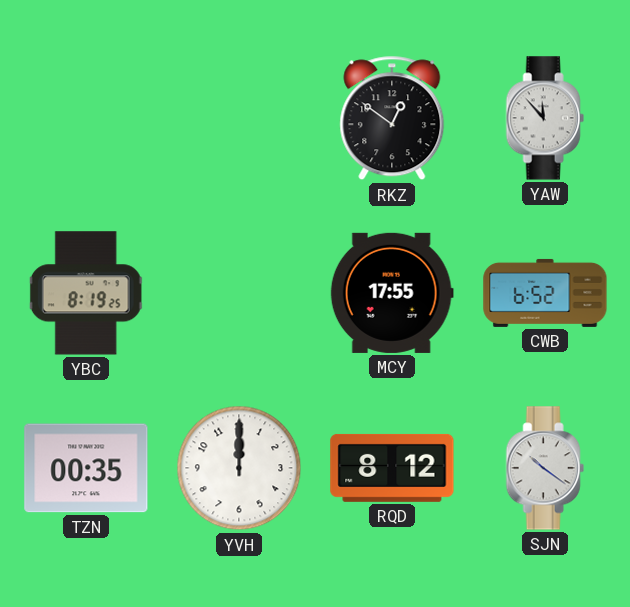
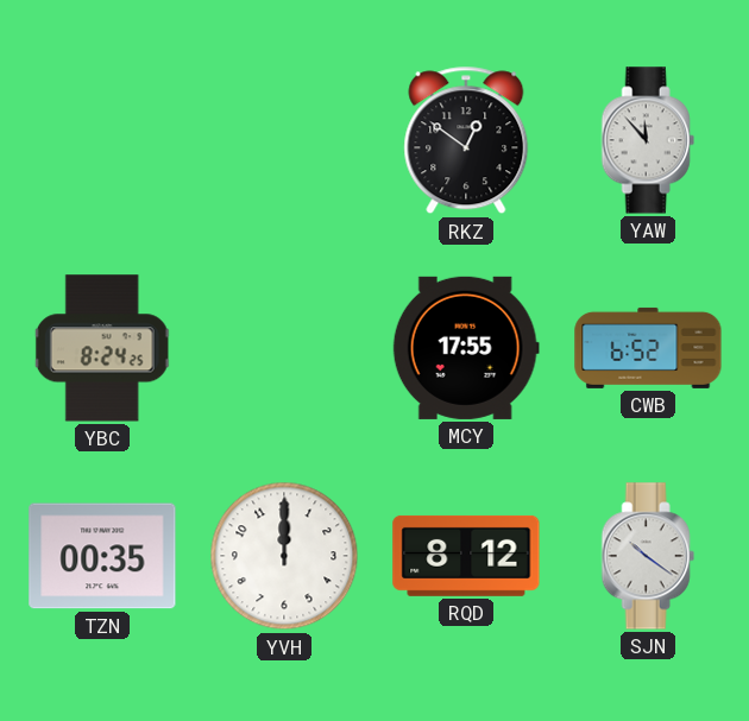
YBC: 8:19 -> 8:24
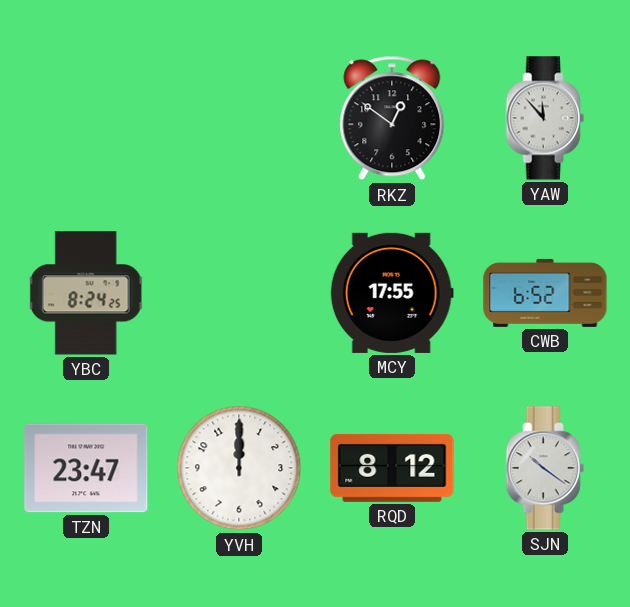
TZN: 00:35 -> 23:47
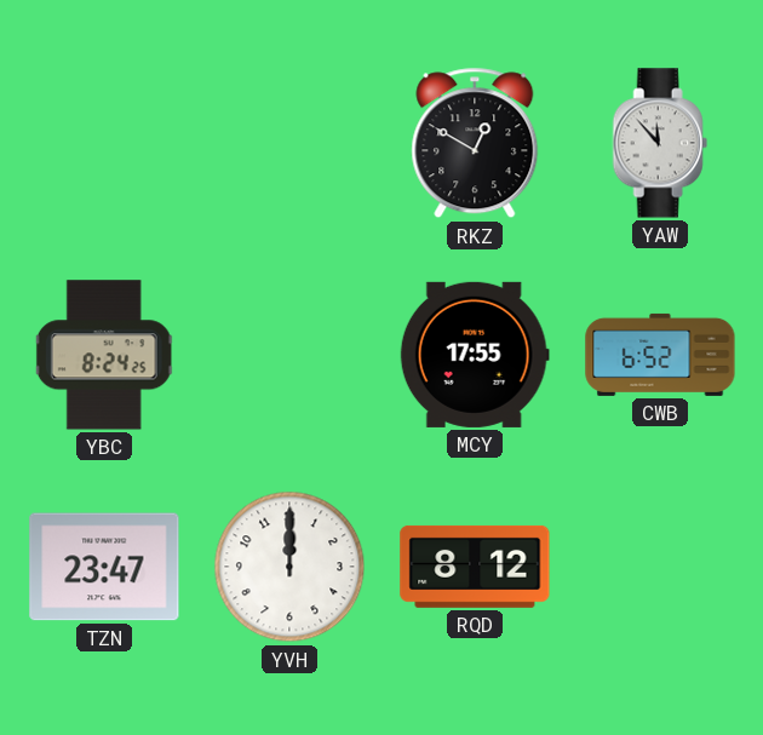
RKZ: 12:51 -> 12:50
SJN: 10:21 -> none
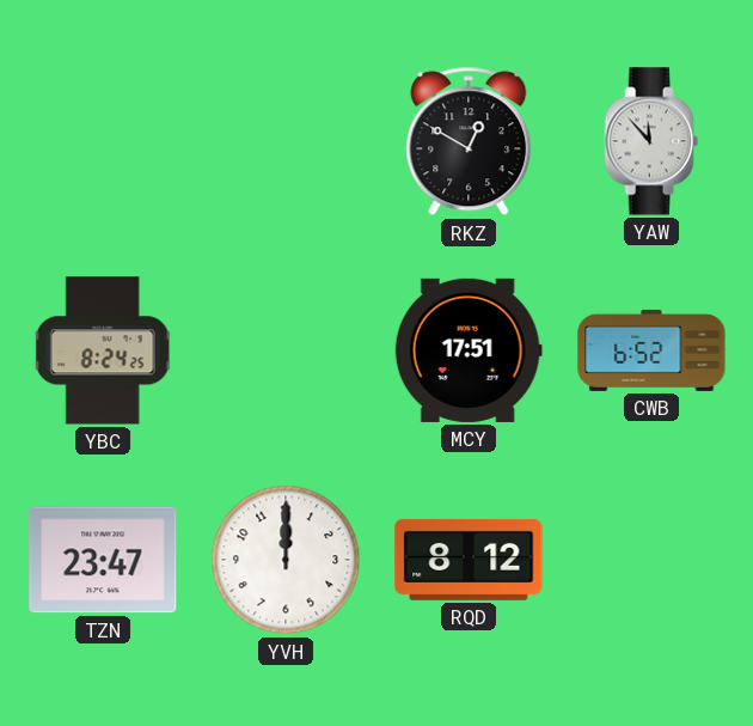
MCY: 17:55 -> 17:51
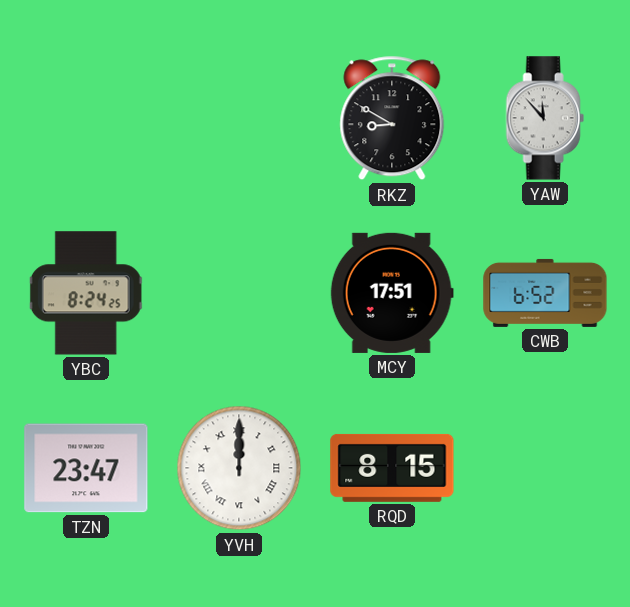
RKZ: 12:50 -> 8:50
YVH numerals: Arabic -> Roman
RQD: 8:12 -> 8:15
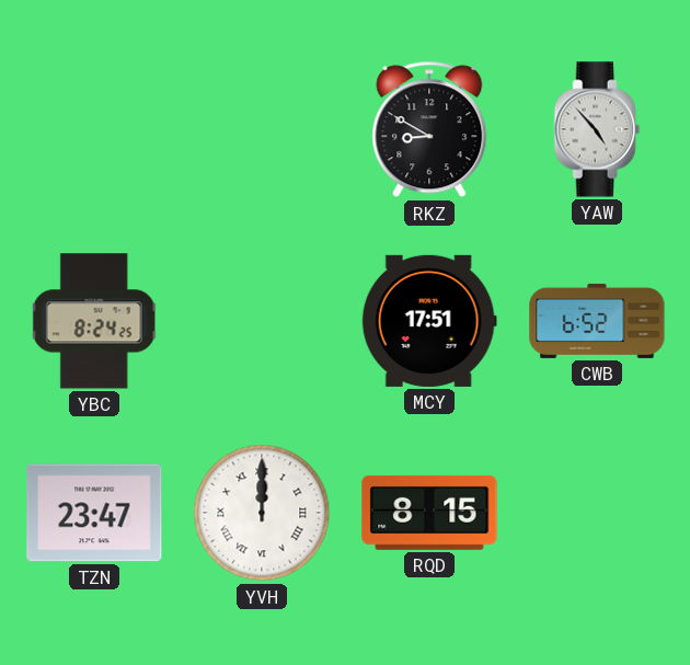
YAW: 11:53 -> 4:53
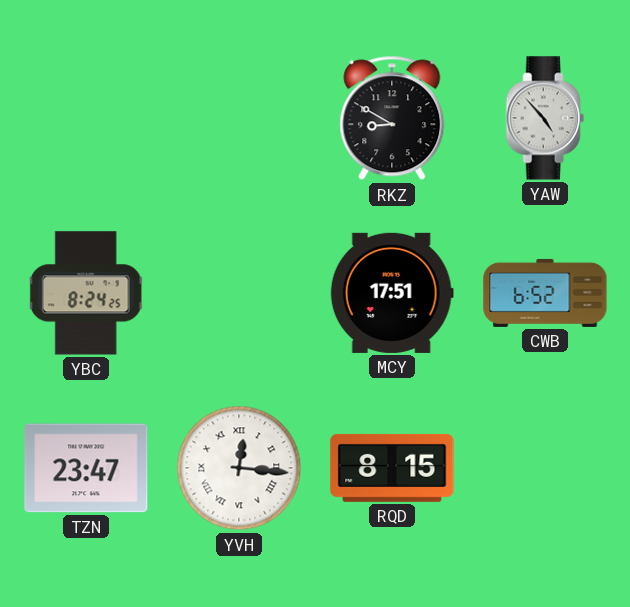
YVH: 12:00 -> 12:16
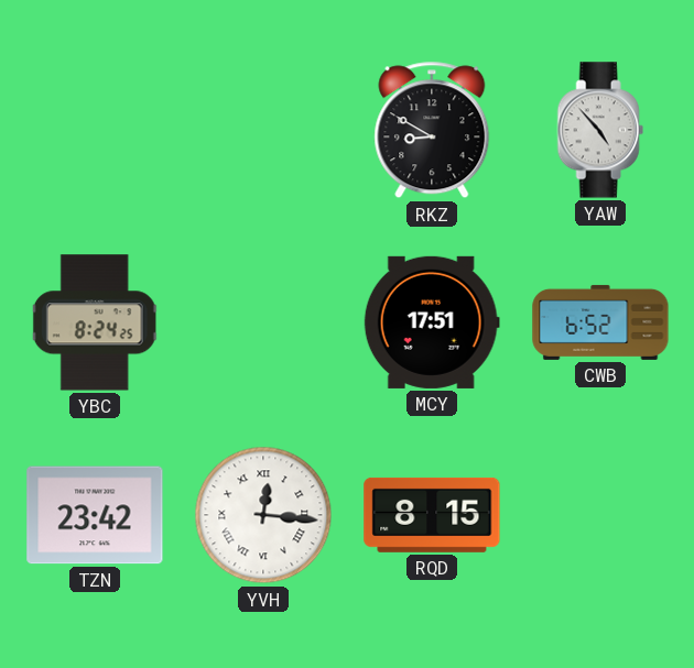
TZN: 23:47 -> 23:42
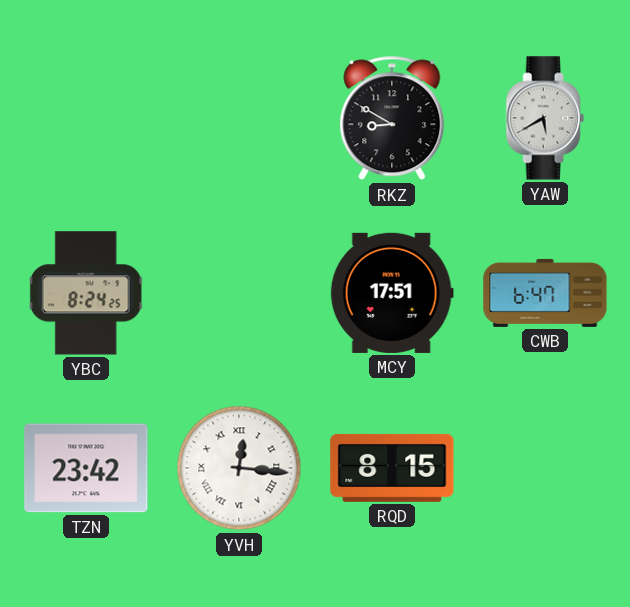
YAW: 4:53 -> 5:40
CWB: 6:52 -> 6:47
